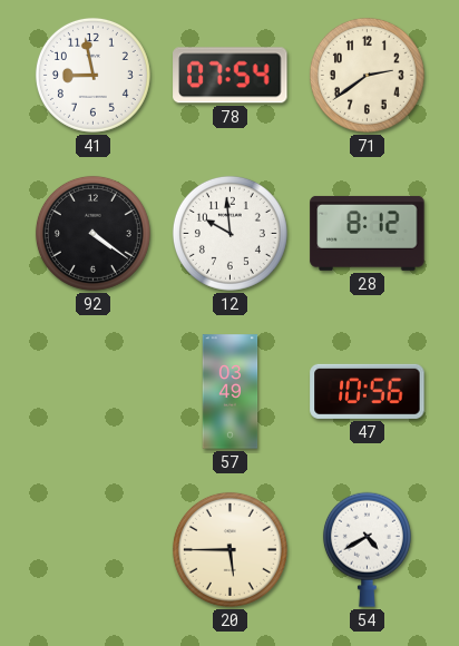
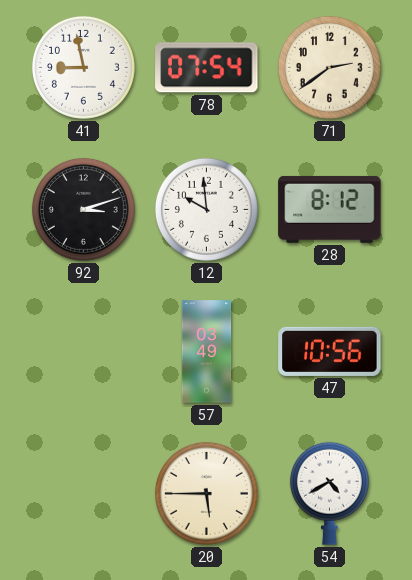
92: 4:21 -> 3:12
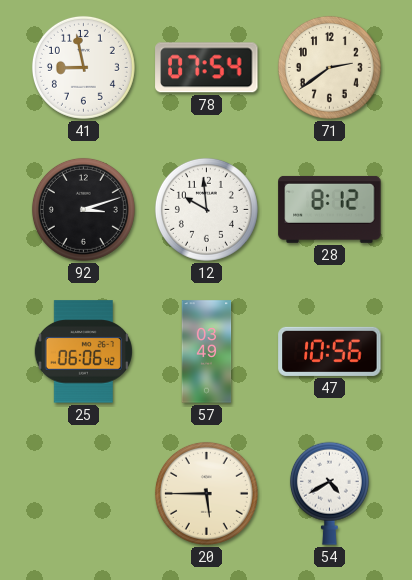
25: none -> 06:06
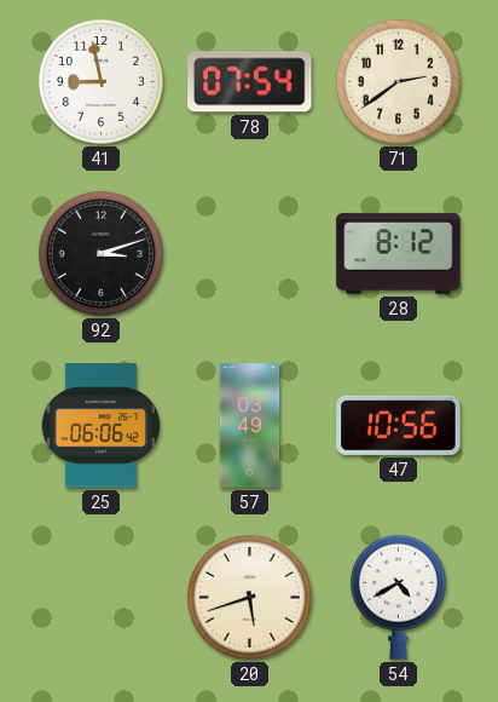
12: 9:59 -> none
20: 5:45 -> 5:42
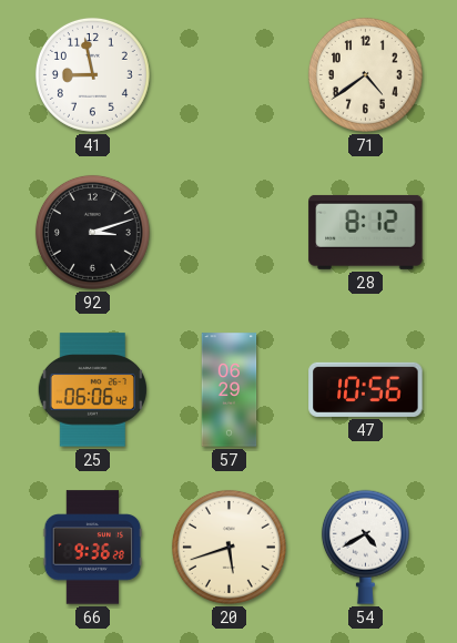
78: 07:54 -> none
71: 2:39 -> 4:39
57: 03:49 -> 06:29
66: none -> 9:36
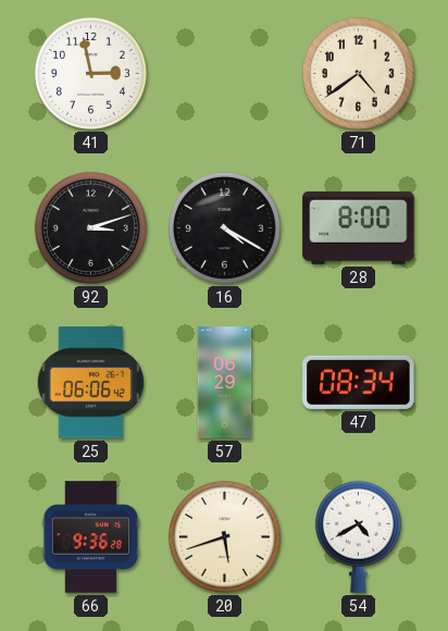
41: 8:58 -> 2:58
16: none -> 4:20
28: 8:12 -> 8:00
47: 10:56 -> 08:34
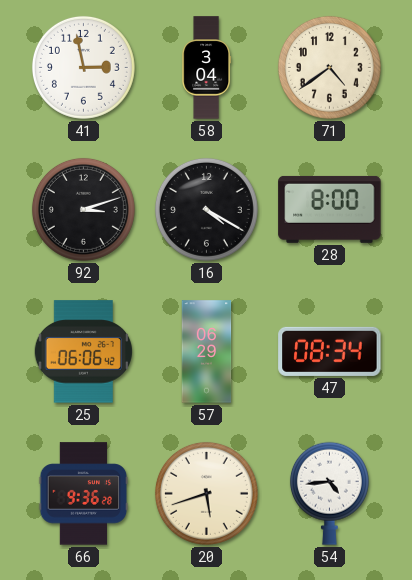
58: none -> 3:04
54: 4:40 -> 4:44
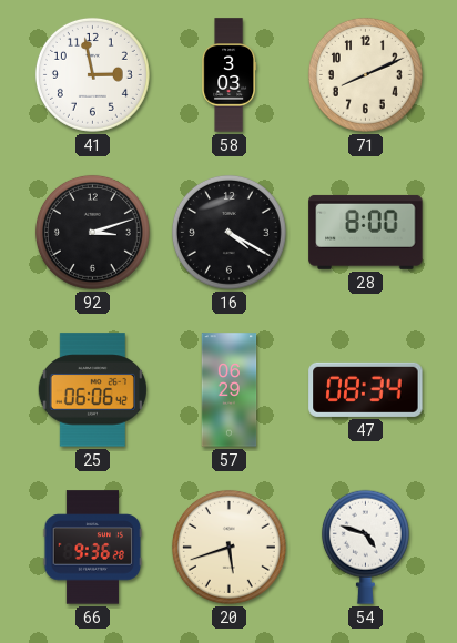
58: 3:04 -> 3:03
71: 4:39 -> 8:11
54: 4:44 -> 4:48
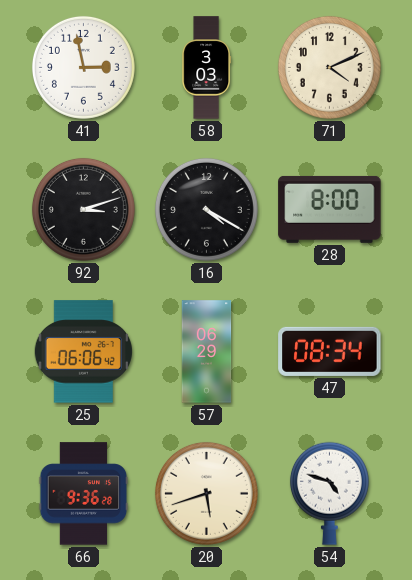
71: 8:11 -> 4:11
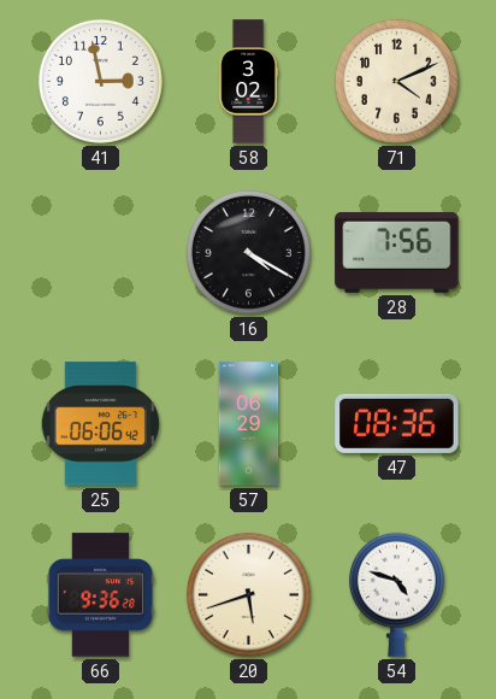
58: 3:03 -> 3:02
92: 3:12 -> none
28: 8:00 -> 7:56
47: 08:34 -> 08:36
